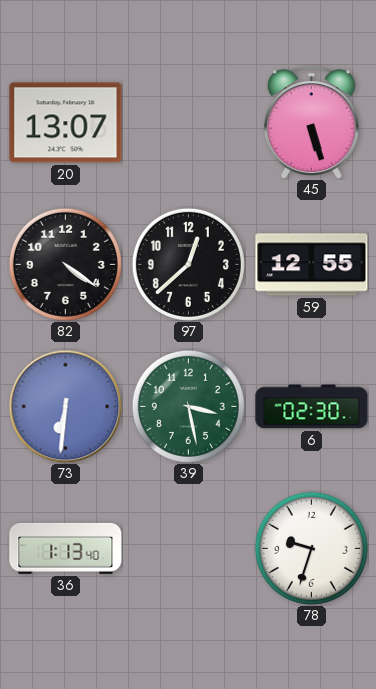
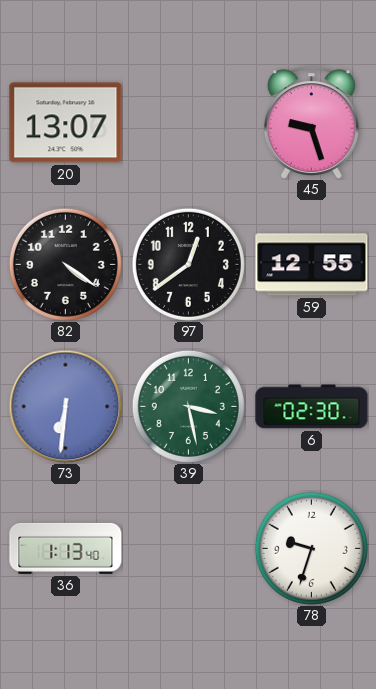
45: 5:27 -> 9:27
97: 12:38 -> 12:39
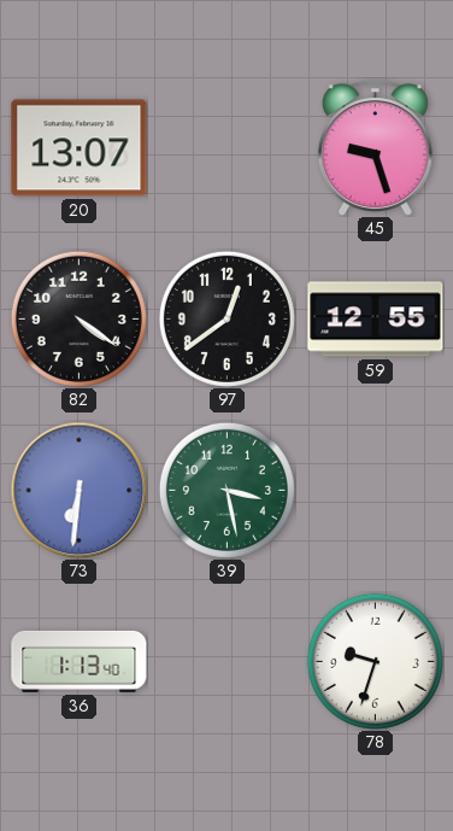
6: 02:30 -> none
